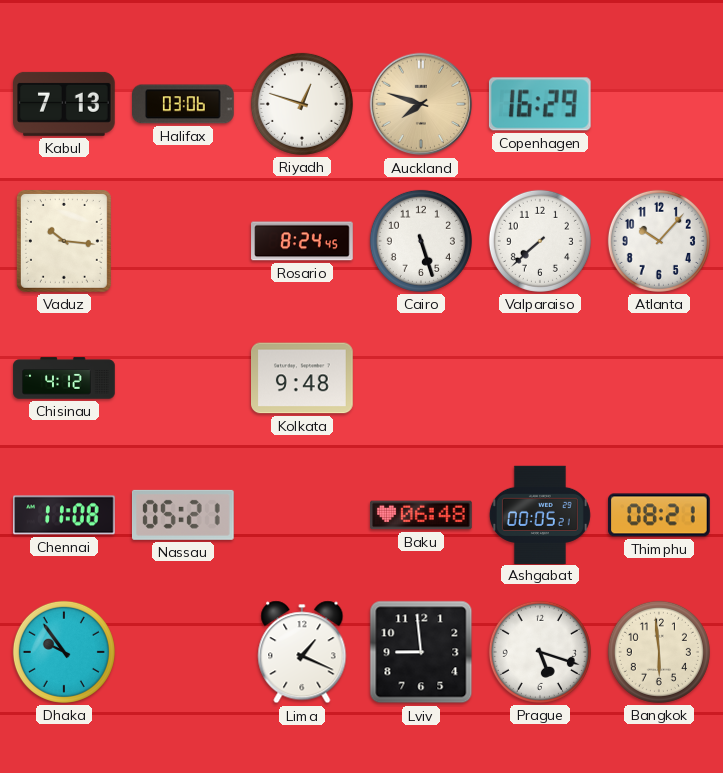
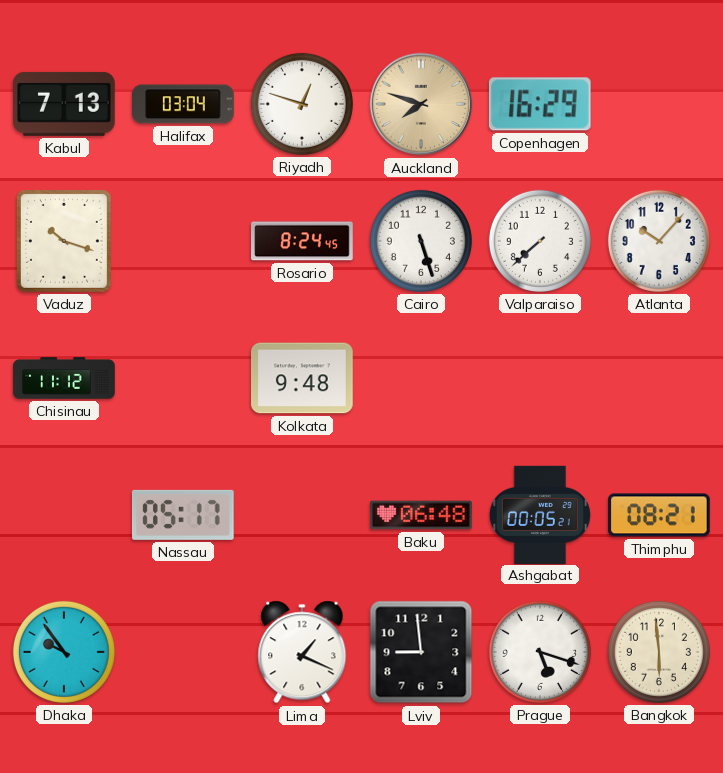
Halifax: 03:06 -> 03:04
Vaduz: 10:16 -> 10:18
Chisinau: 4:12 -> 11:12
Chennai: 11:08 -> none
Nassau: 05:21 -> 05:17
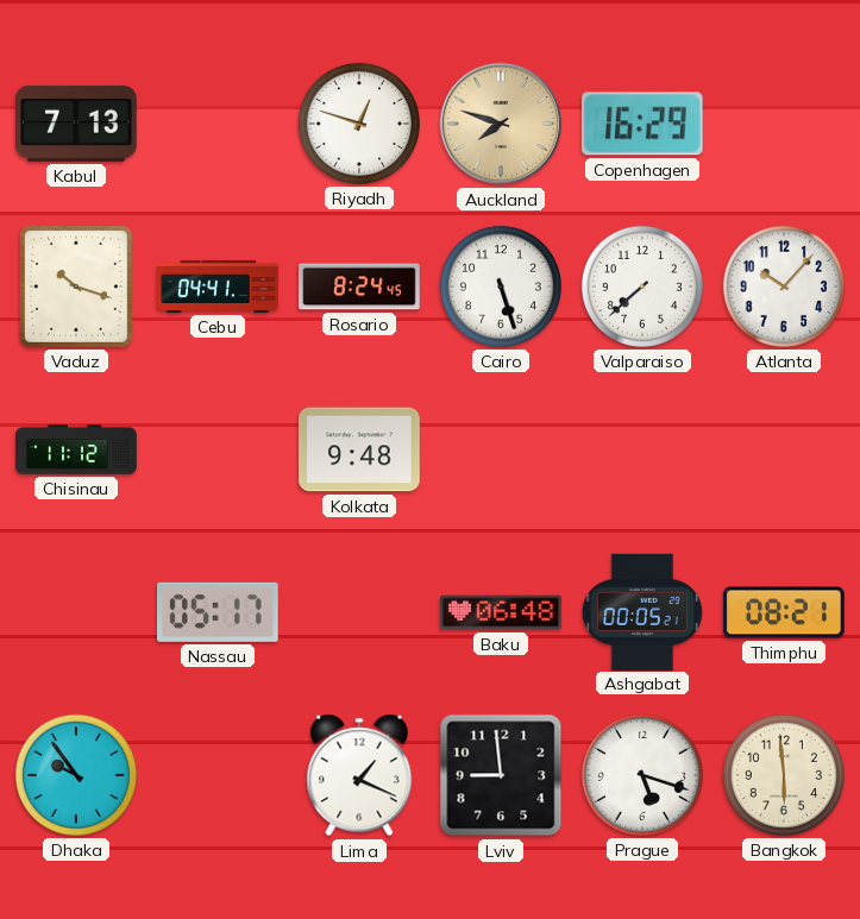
Halifax: 03:04 -> none
Cebu: none -> 04:41
